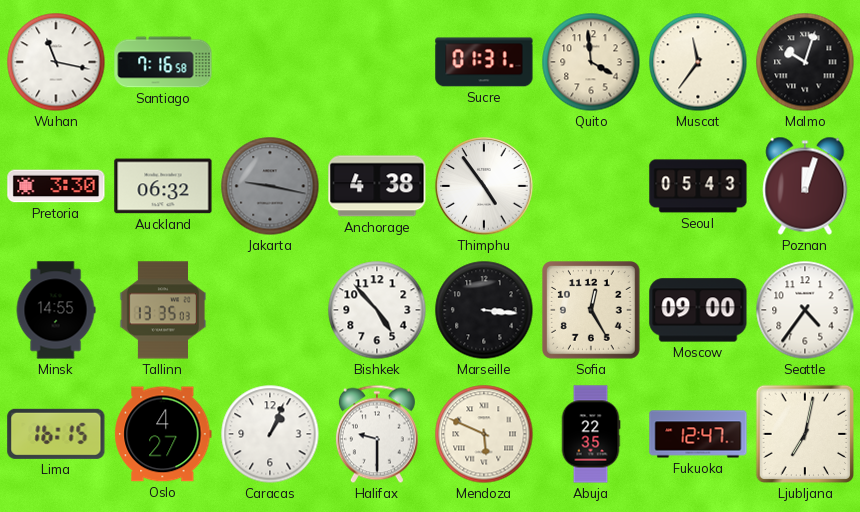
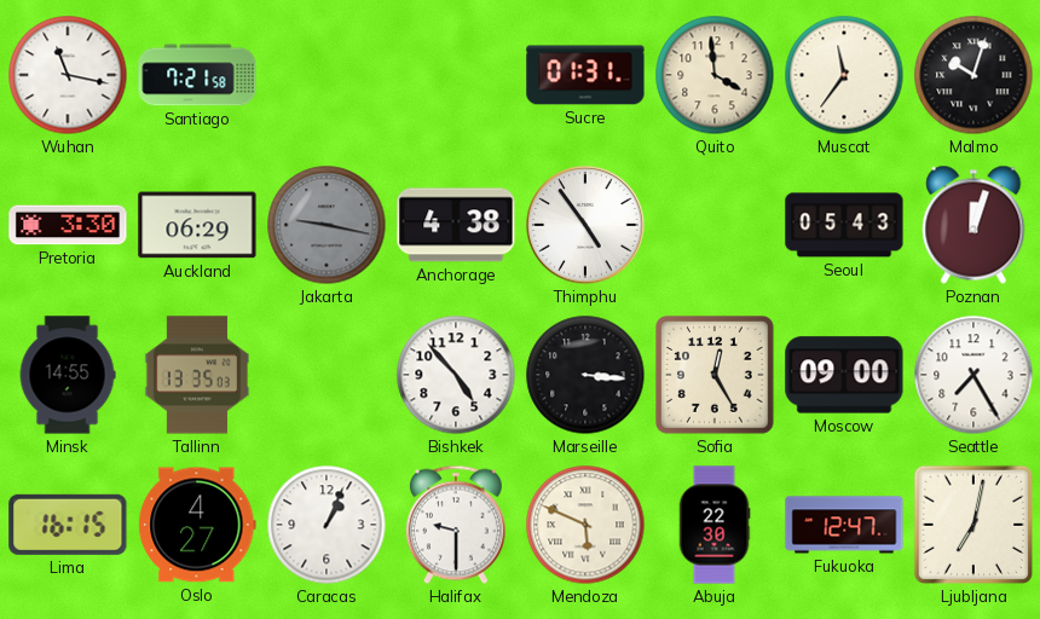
Santiago: 7:16 -> 7:21
Auckland: 06:32 -> 06:29
Seattle: 4:36 -> 7:25
Abuja: 22:35 -> 22:30
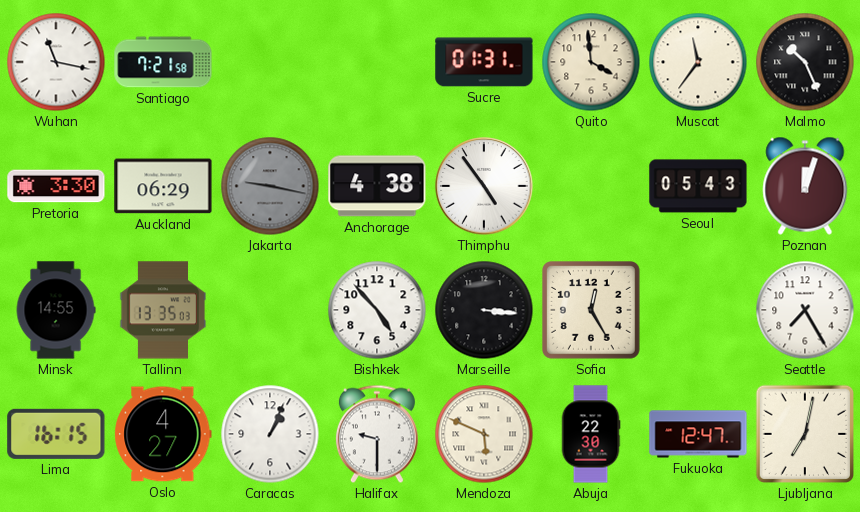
Malmo: 10:03 -> 10:26
Moscow: 09:00 -> none
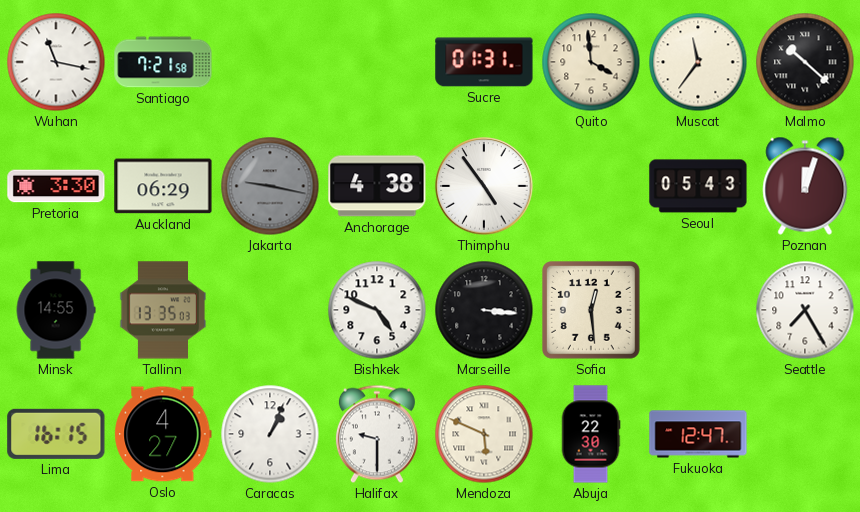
Malmo: 10:26 -> 10:22
Bishkek: 4:53 -> 4:49
Sofia: 12:25 -> 12:29
Ljubljana: 7:02 -> none
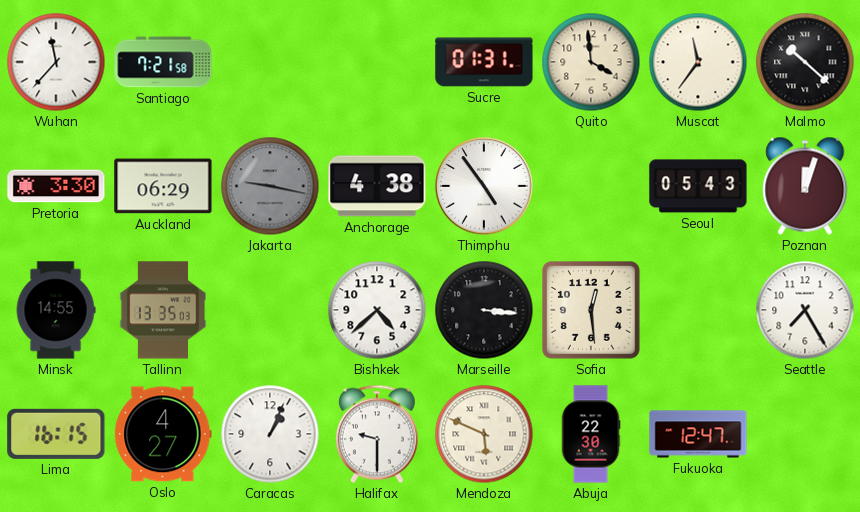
Wuhan: 11:17 -> 11:37
Bishkek: 4:49 -> 4:38
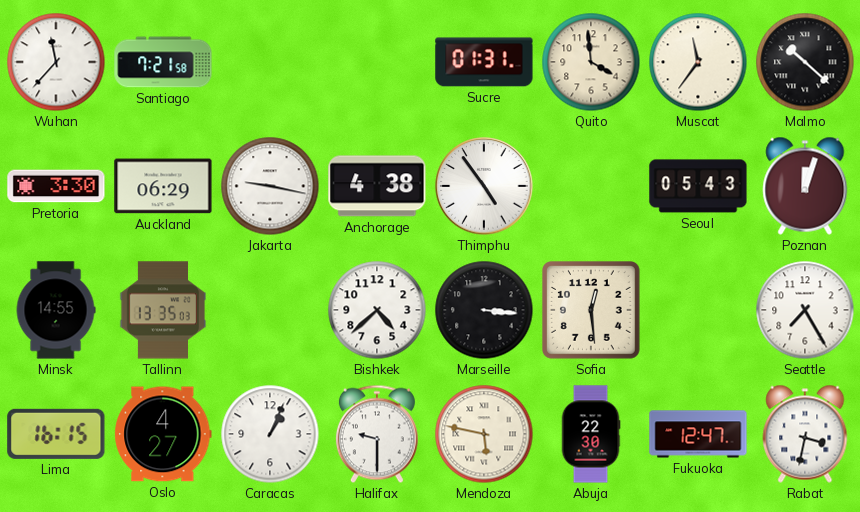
Jakarta dial: grey -> white
Mendoza: 5:49 -> 5:47
Rabat: none -> 3:32
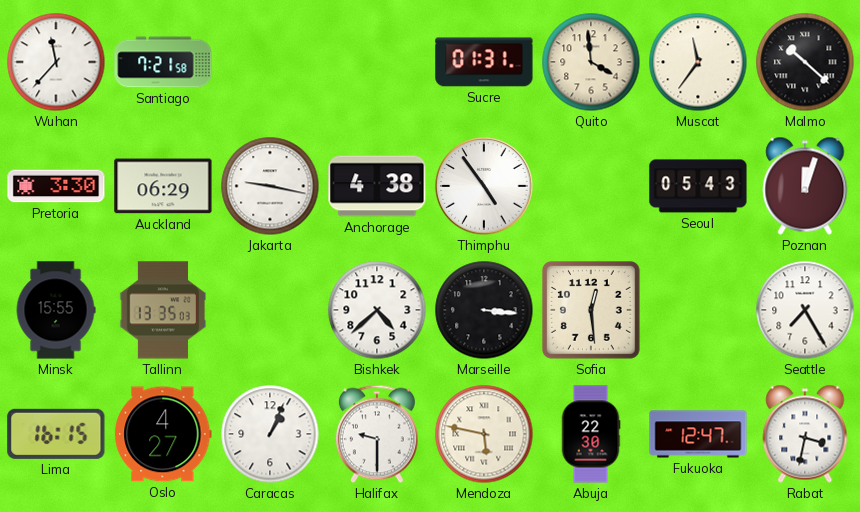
Minsk: 14:55 -> 15:55
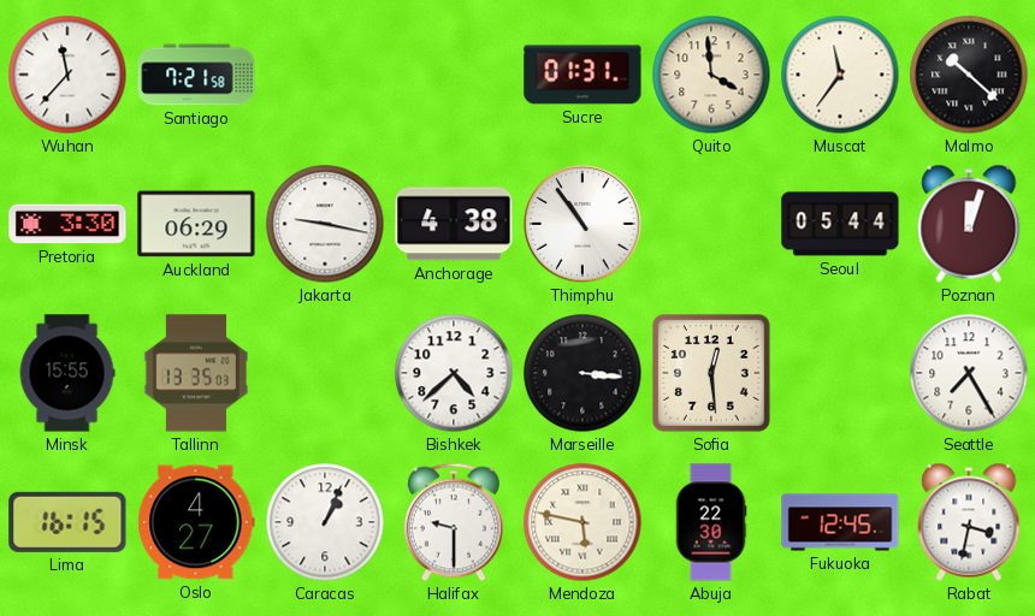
Thimphu: 4:54 -> 10:54
Seoul: 05:43 -> 05:44
Fukuoka: 12:47 -> 12:45
